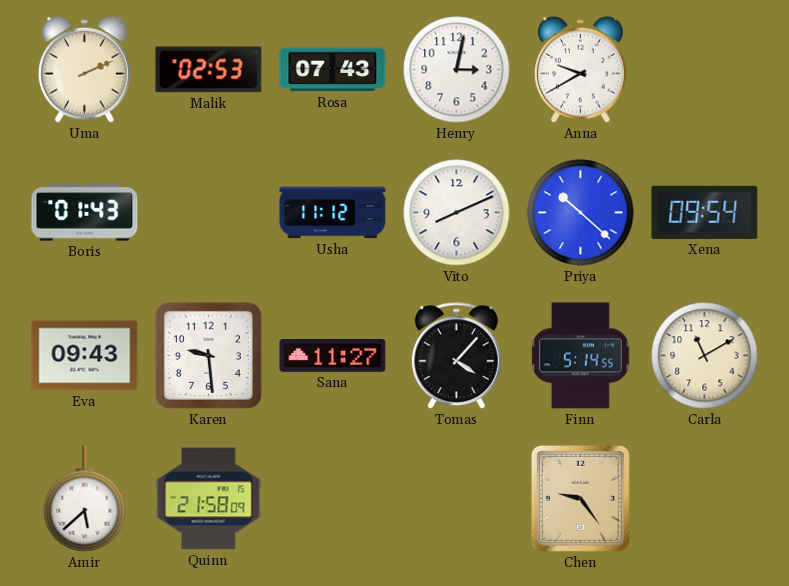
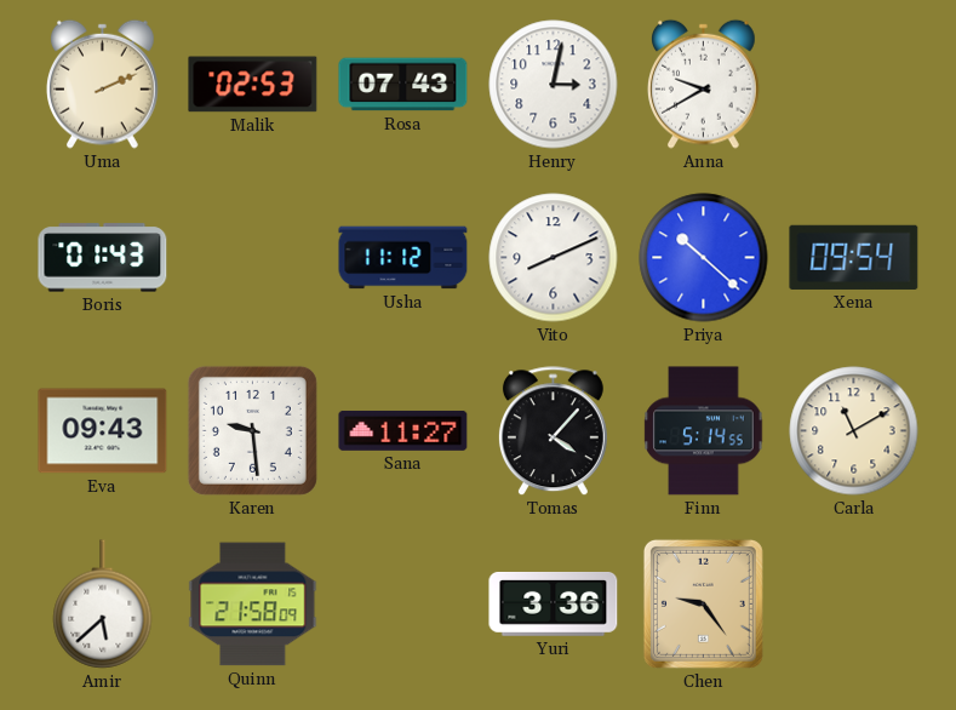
Yuri: none -> 3:36
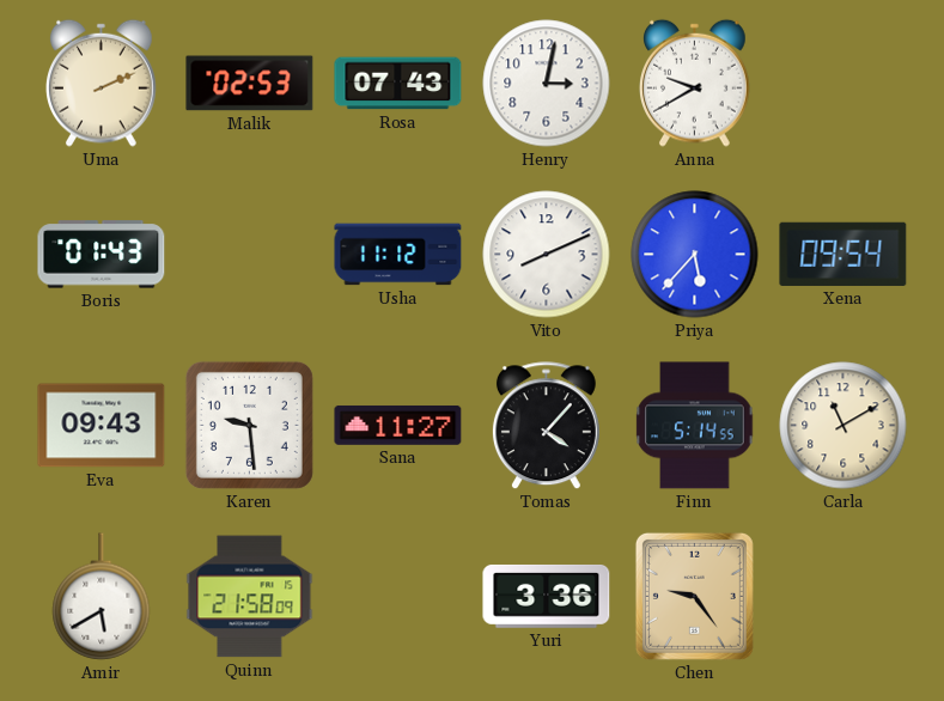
Priya: 10:22 -> 5:37
Amir: 5:38 -> 5:40
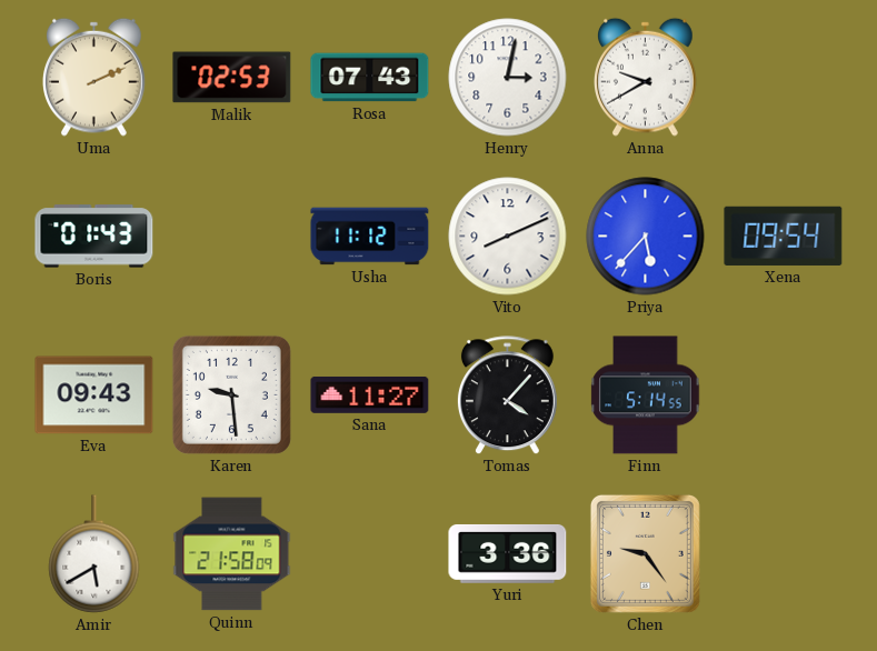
Carla: 11:10 -> none
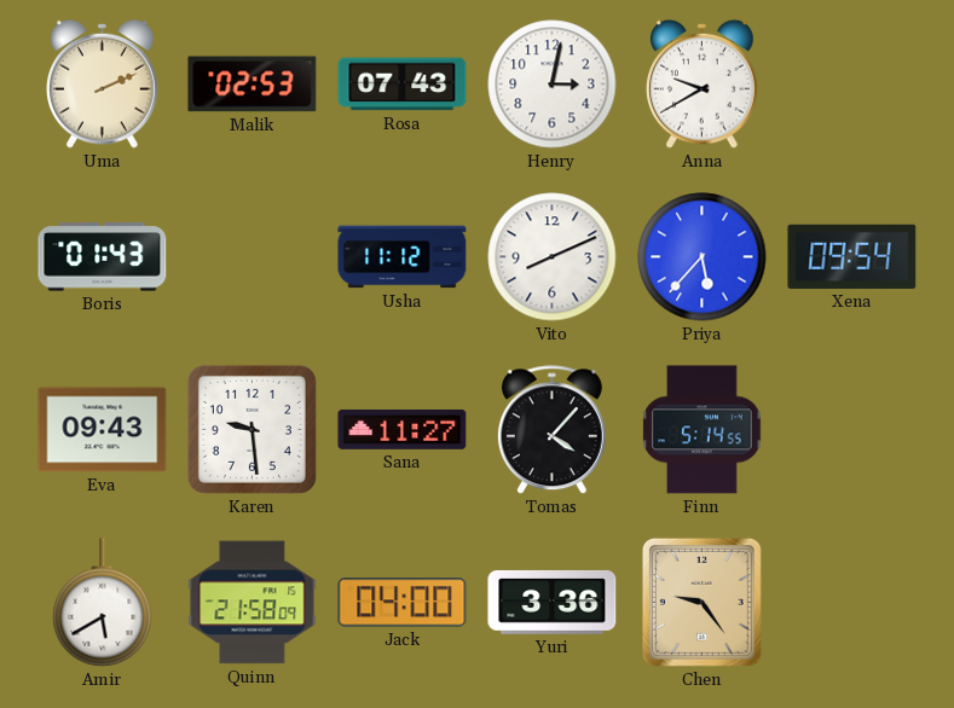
Jack: none -> 04:00
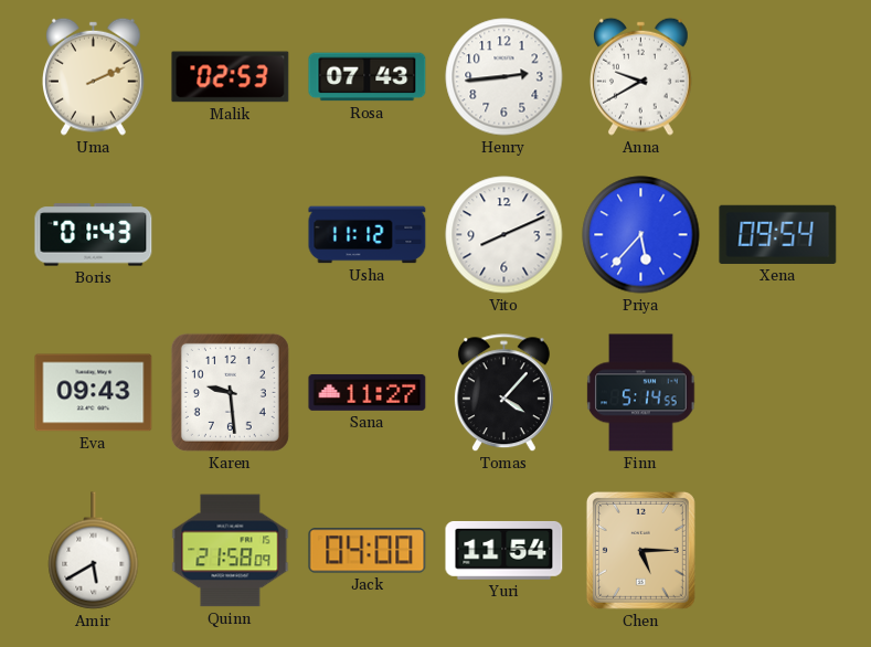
Henry: 3:02 -> 2:44
Yuri: 3:36 -> 11:54
Chen: 9:24 -> 5:15
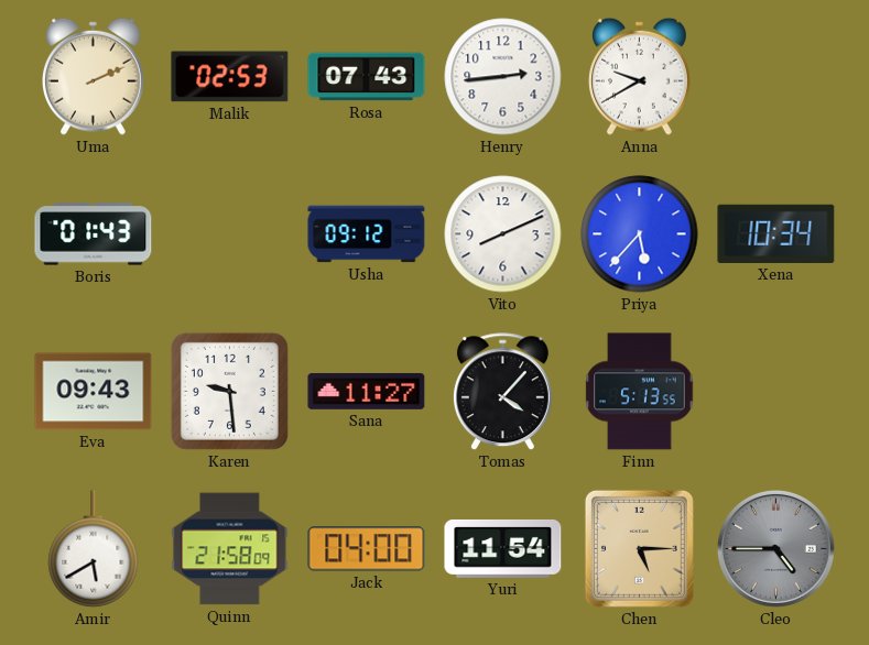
Usha: 11:12 -> 09:12
Xena: 09:54 -> 10:34
Finn: 5:14 -> 5:13
Cleo: none -> 4:45
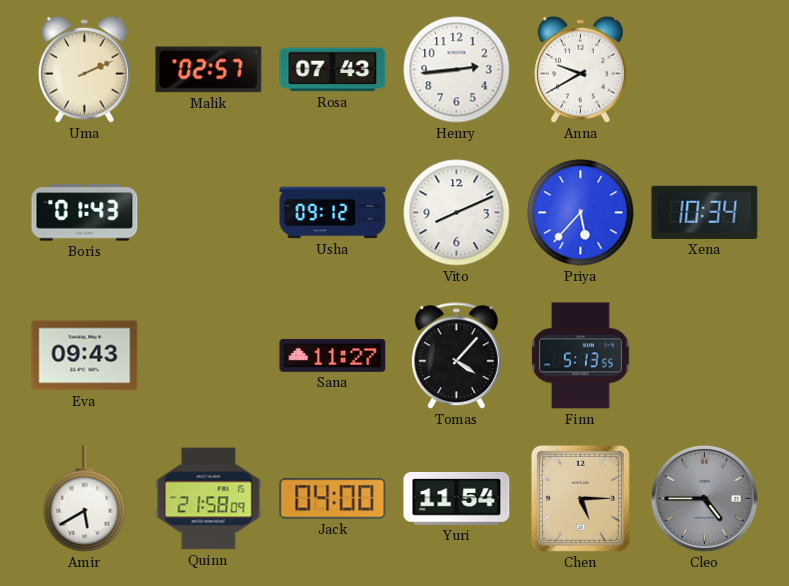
Malik: 02:53 -> 02:57
Karen: 9:29 -> none
